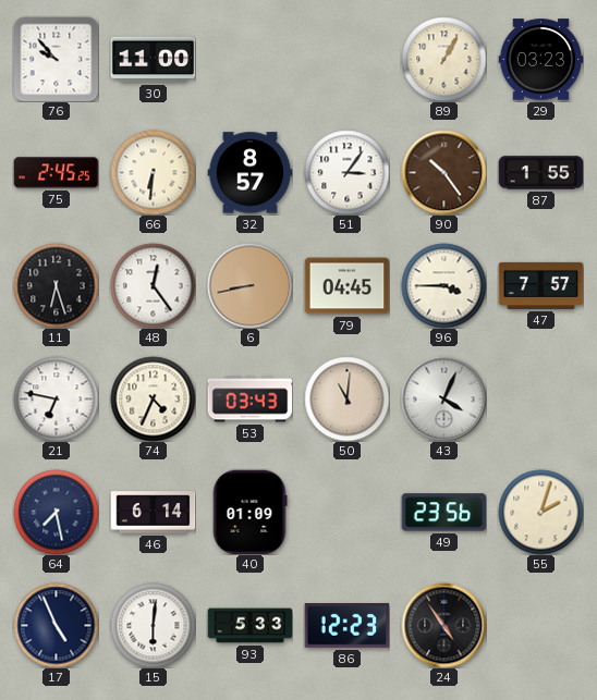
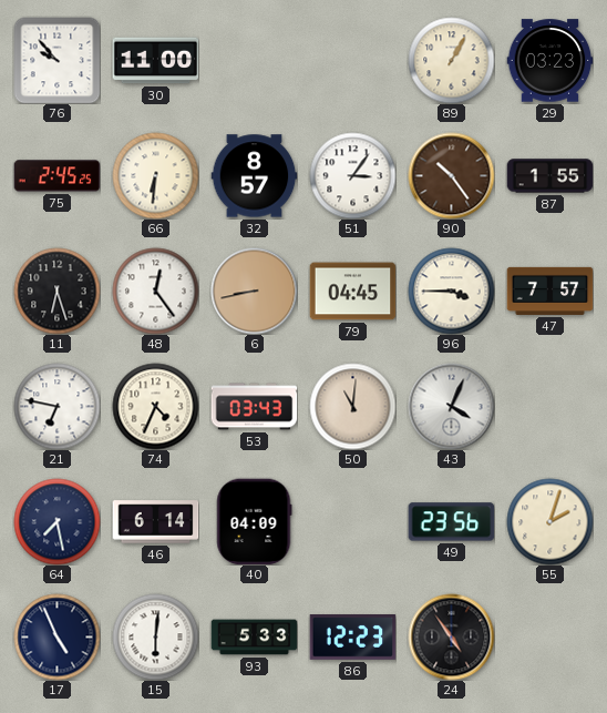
40: 01:09 -> 04:09
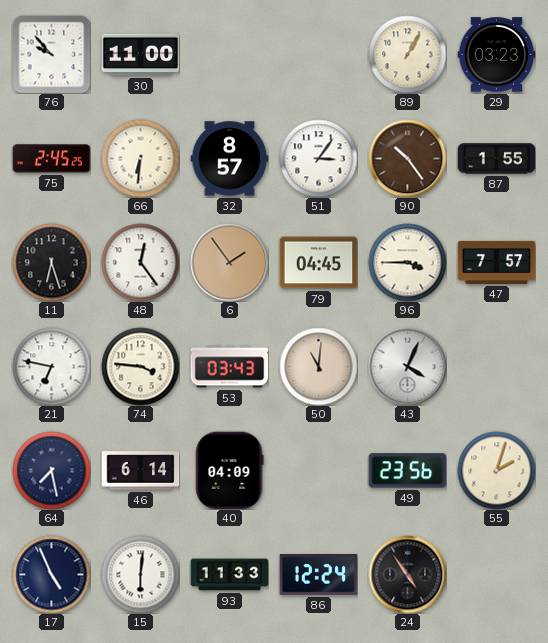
6: 8:43 -> 1:54
74: 4:34 -> 3:46
93: 5:33 -> 11:33
86: 12:23 -> 12:24
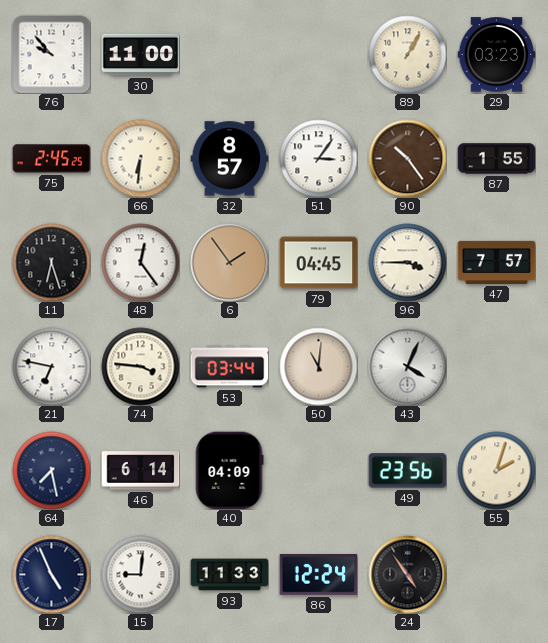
53: 03:43 -> 03:44
15: 6:01 -> 9:01
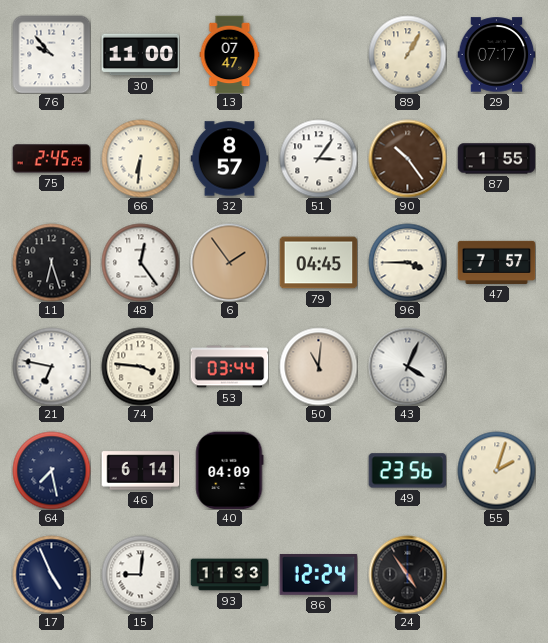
13: none -> 07:47
29: 03:23 -> 07:17
